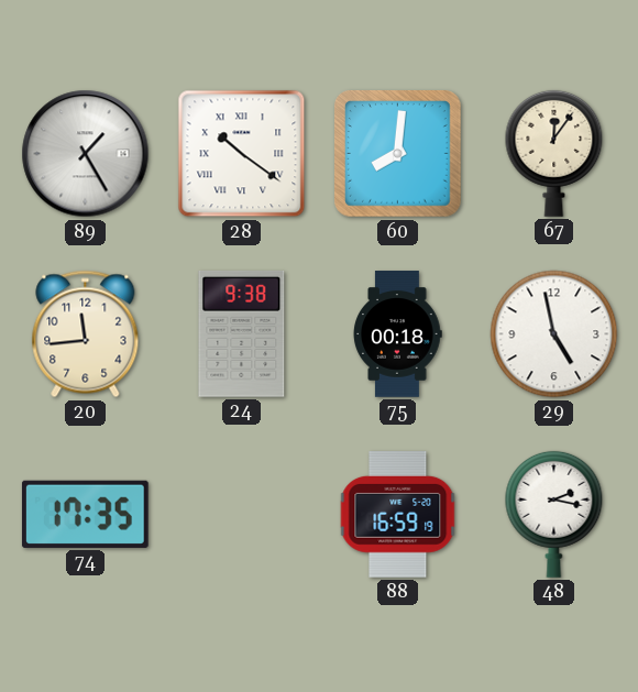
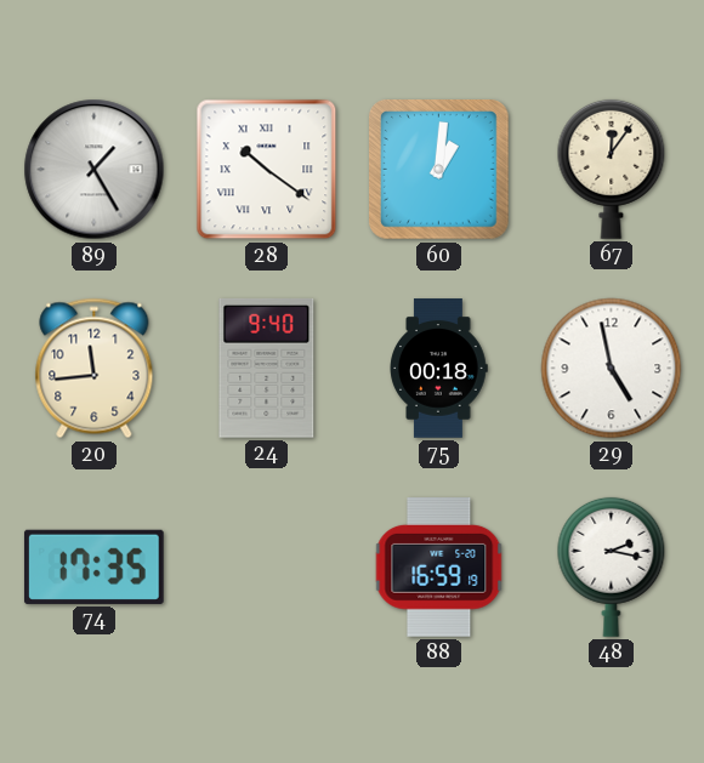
60: 8:01 -> 1:01
24: 9:38 -> 9:40
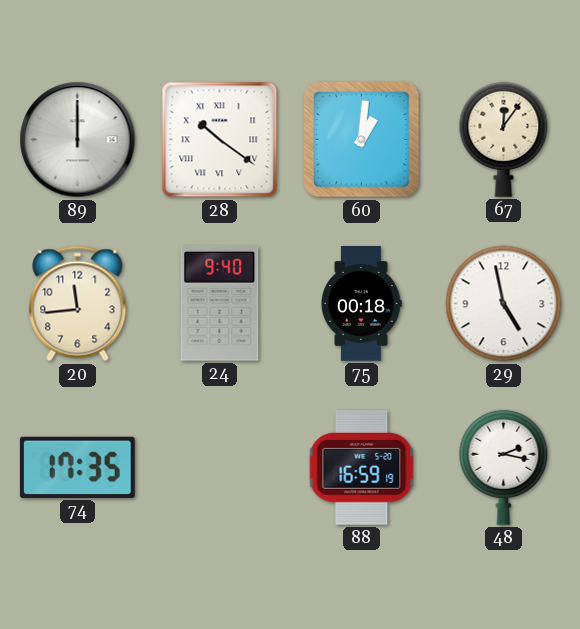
89: 1:25 -> 12:00
